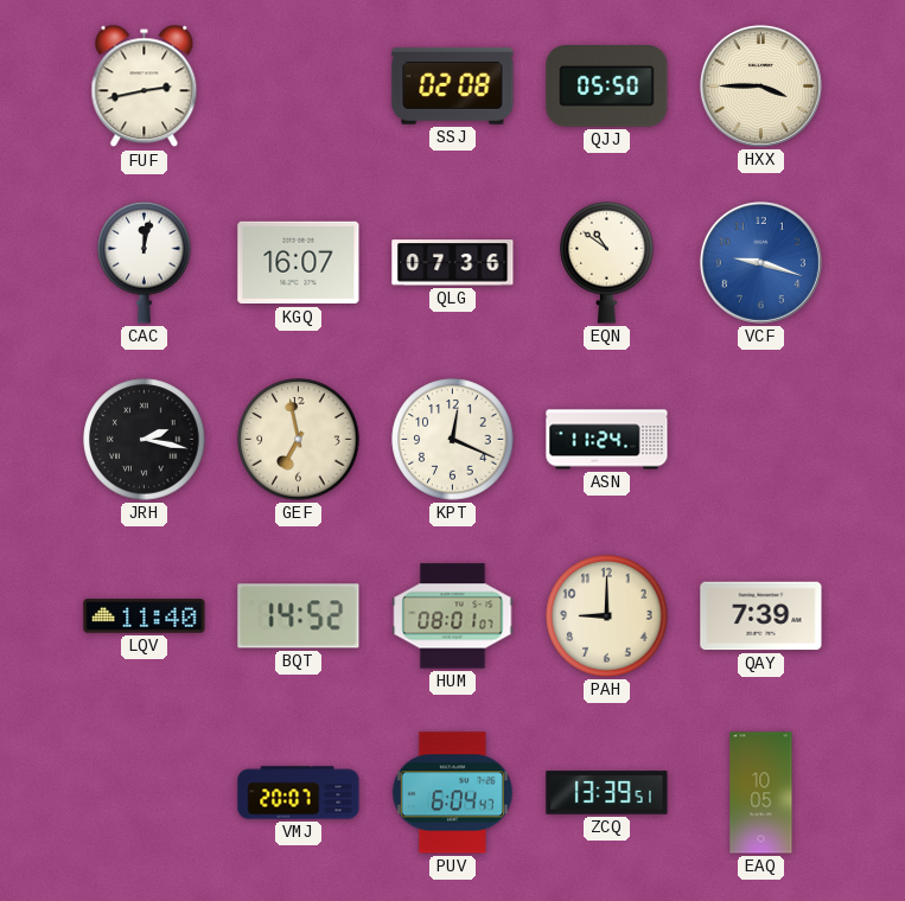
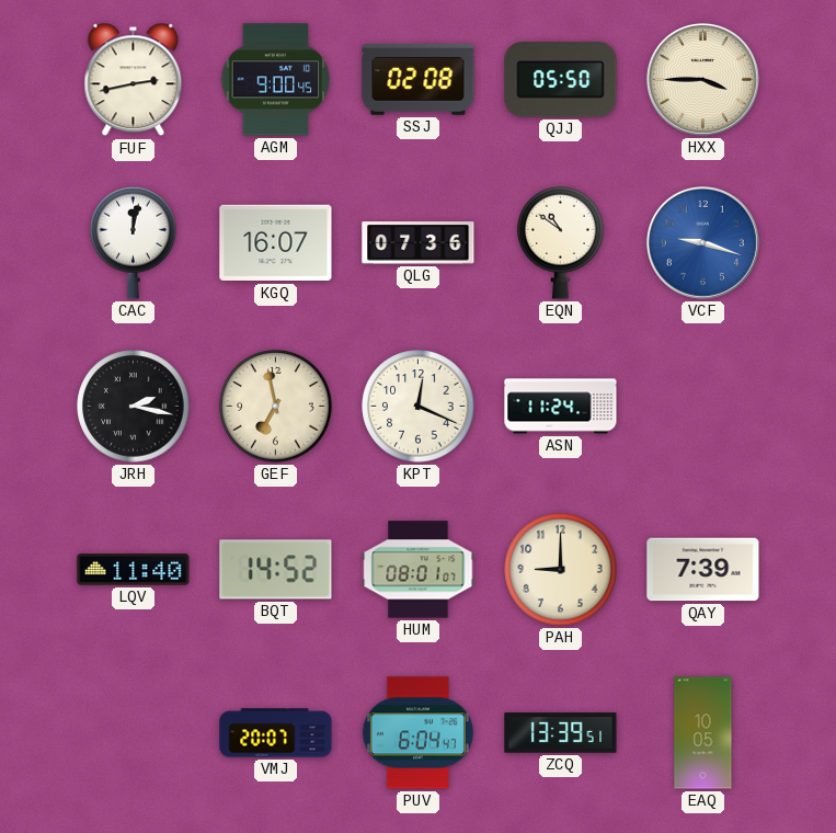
AGM: none -> 9:00
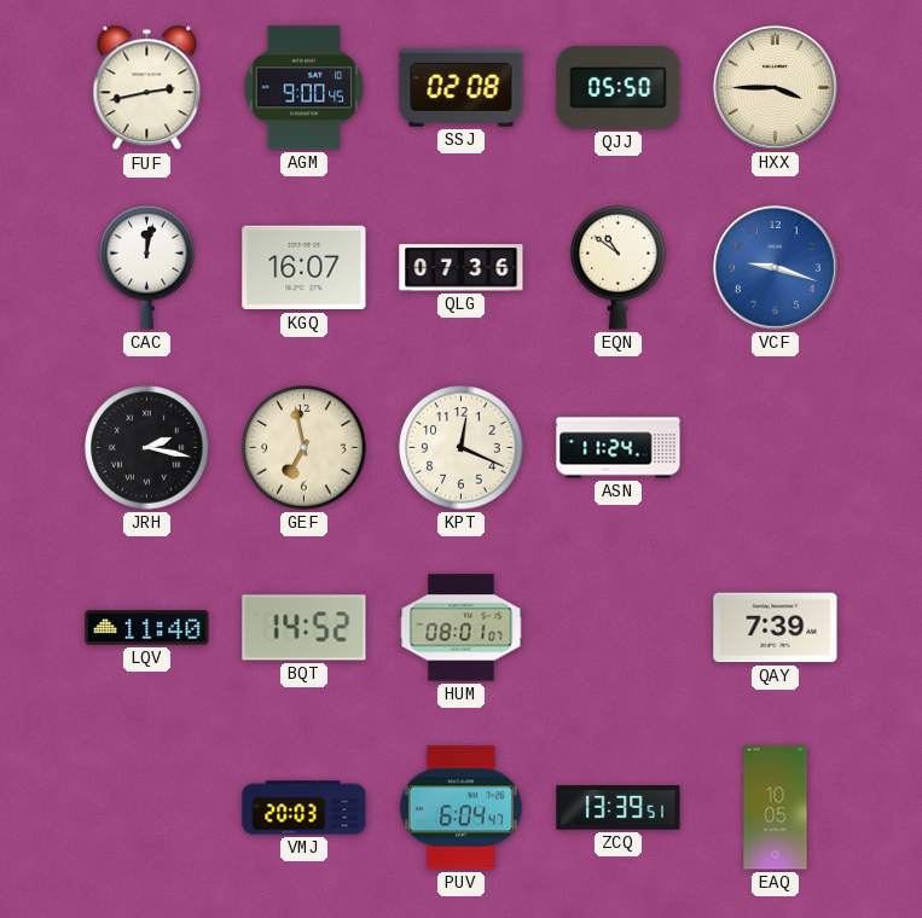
PAH: 9:00 -> none
VMJ: 20:07 -> 20:03
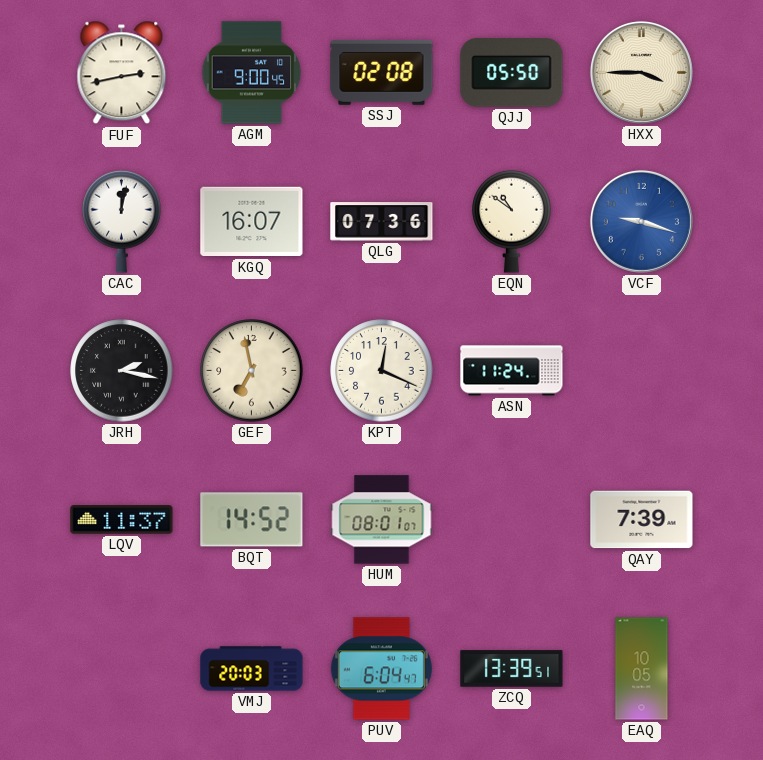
LQV: 11:40 -> 11:37
